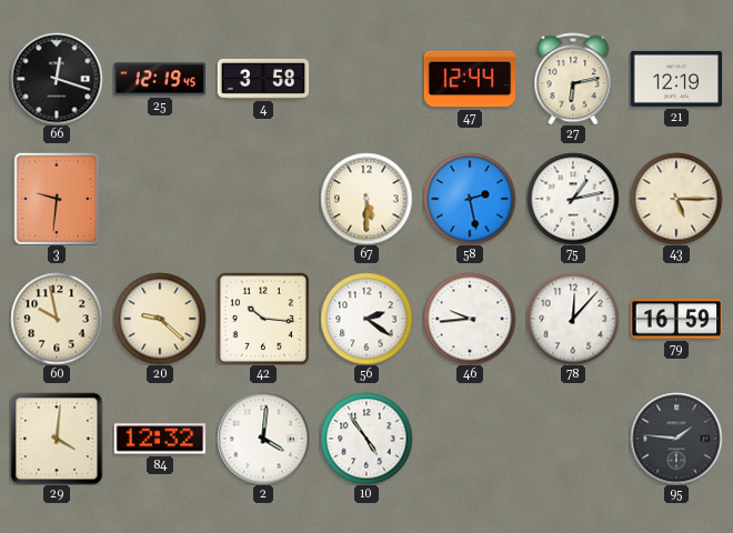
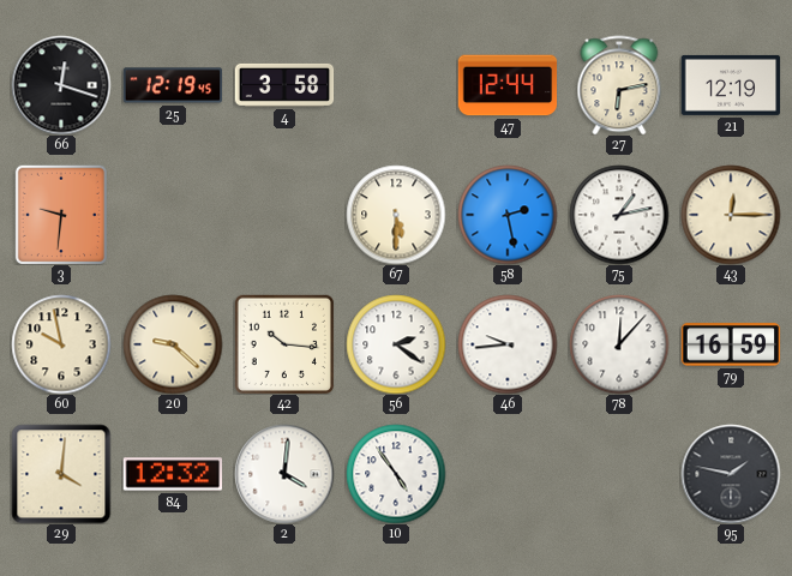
43: 5:15 -> 12:15
95: 1:46 -> 1:47
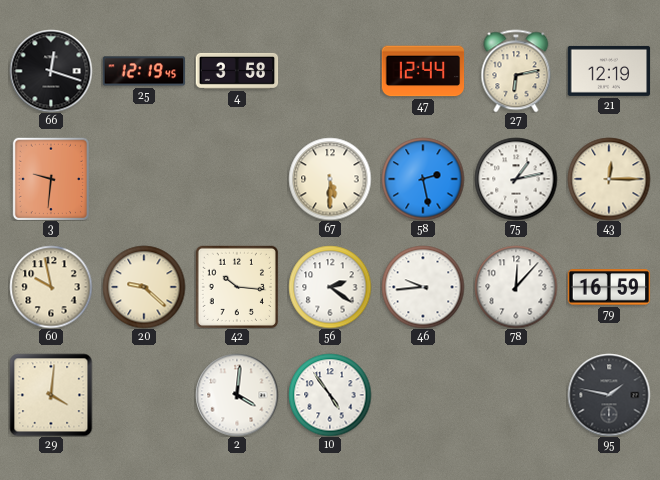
84: 12:32 -> none
